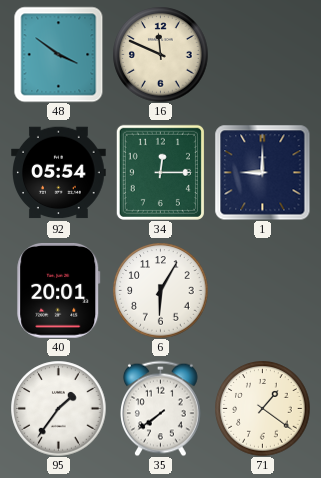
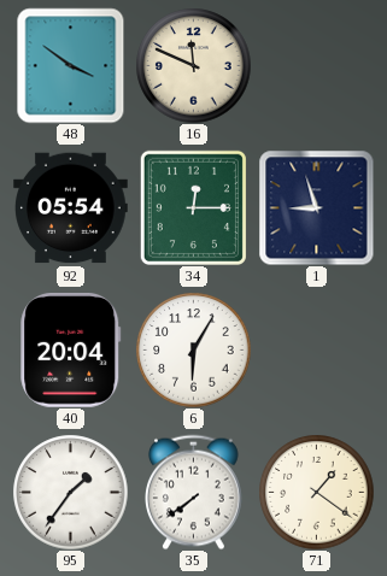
1: 9:00 -> 8:57
40: 20:01 -> 20:04
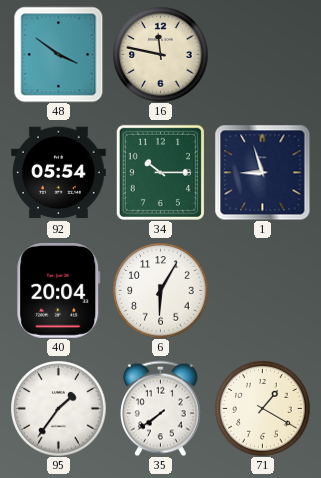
16: 11:49 -> 11:47
34: 12:15 -> 10:15
71: 1:21 -> 1:20
